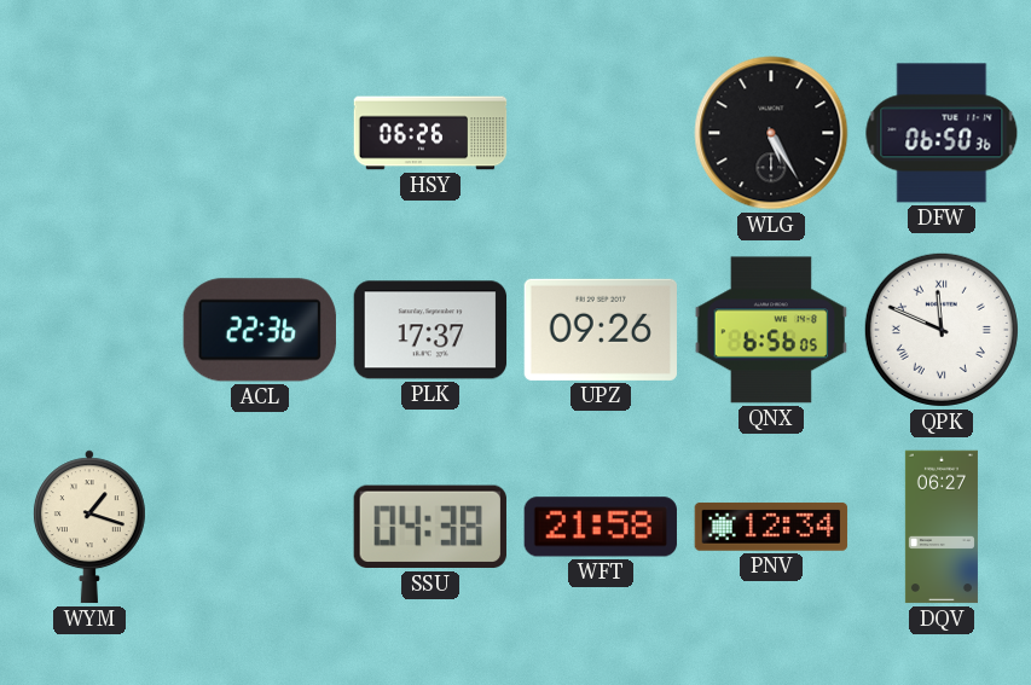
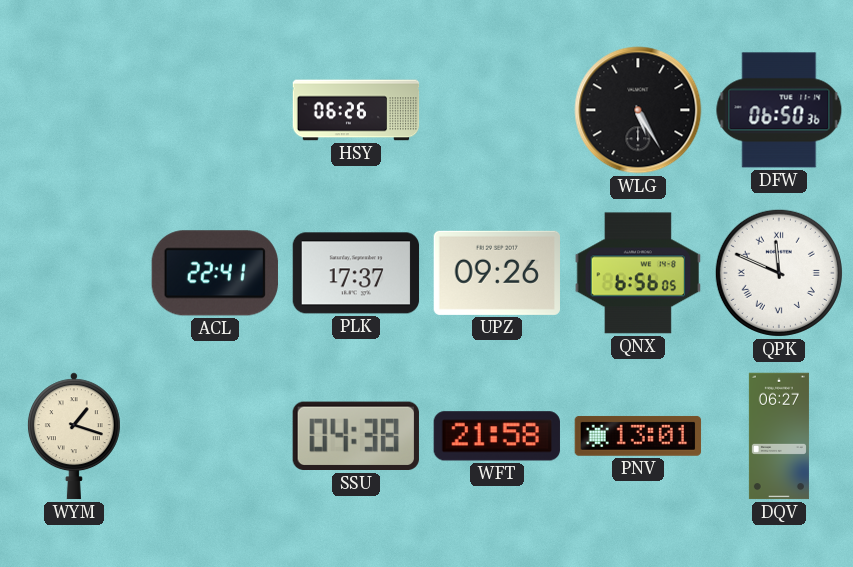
ACL: 22:36 -> 22:41
PNV: 12:34 -> 13:01
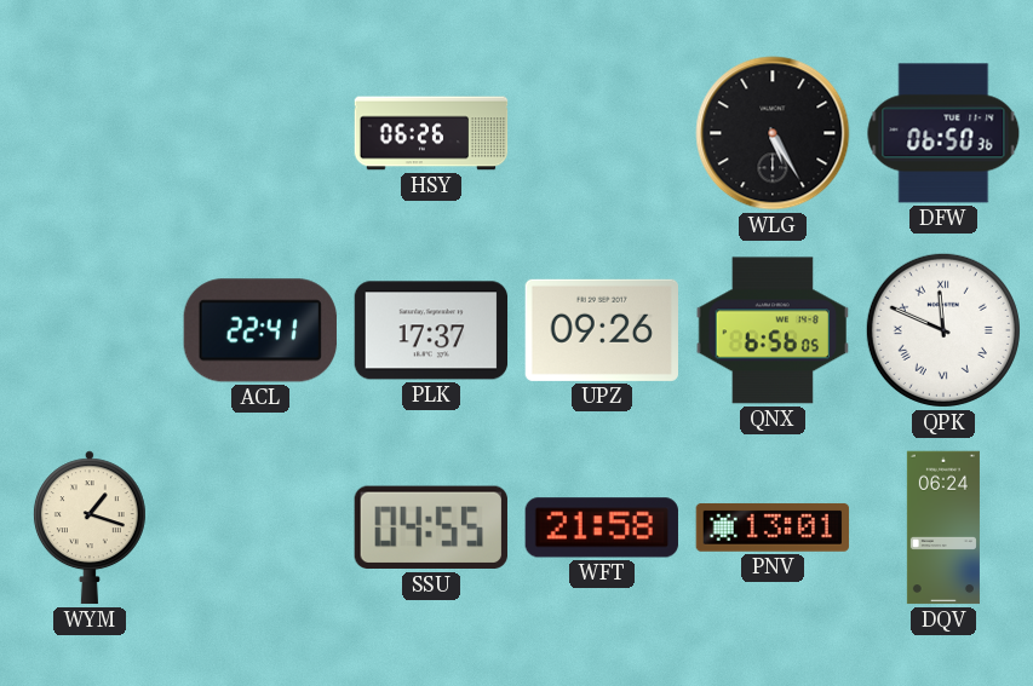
SSU: 04:38 -> 04:55
DQV: 06:27 -> 06:24
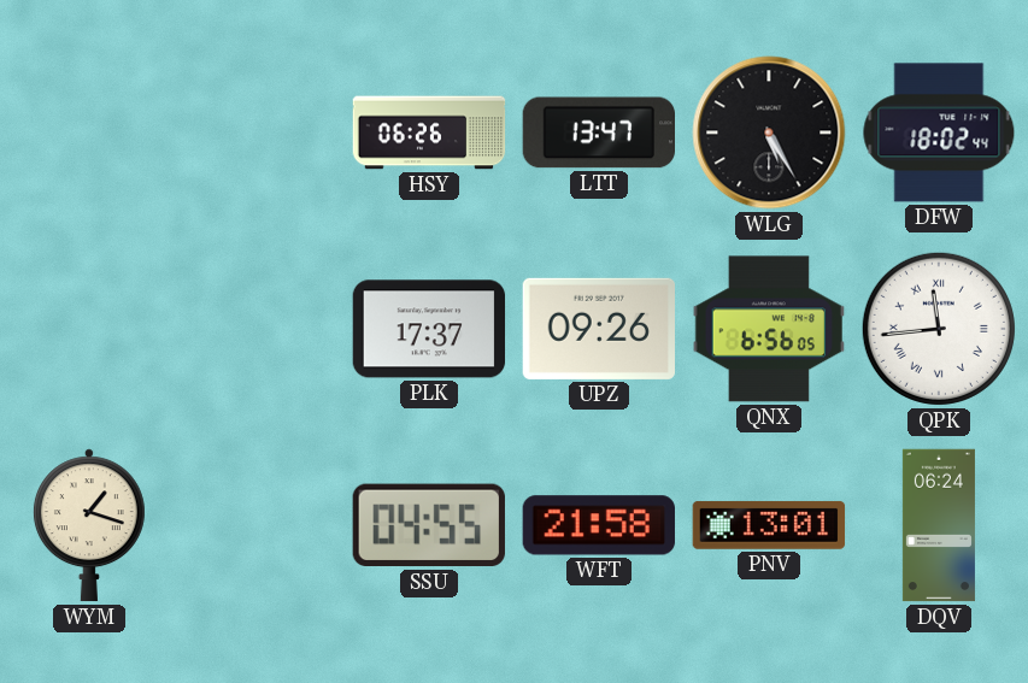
LTT: none -> 13:47
DFW: 06:50 -> 18:02
ACL: 22:41 -> none
QPK: 11:49 -> 11:44
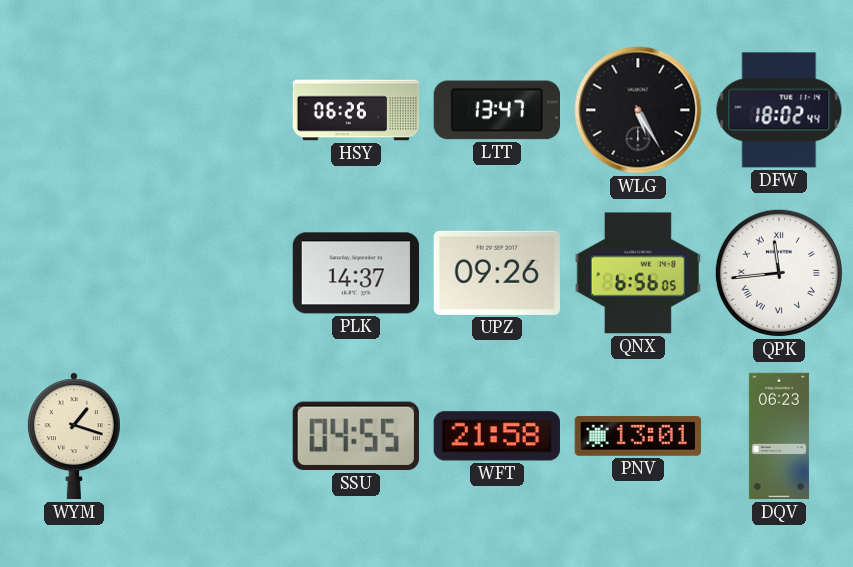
PLK: 17:37 -> 14:37
DQV: 06:24 -> 06:23
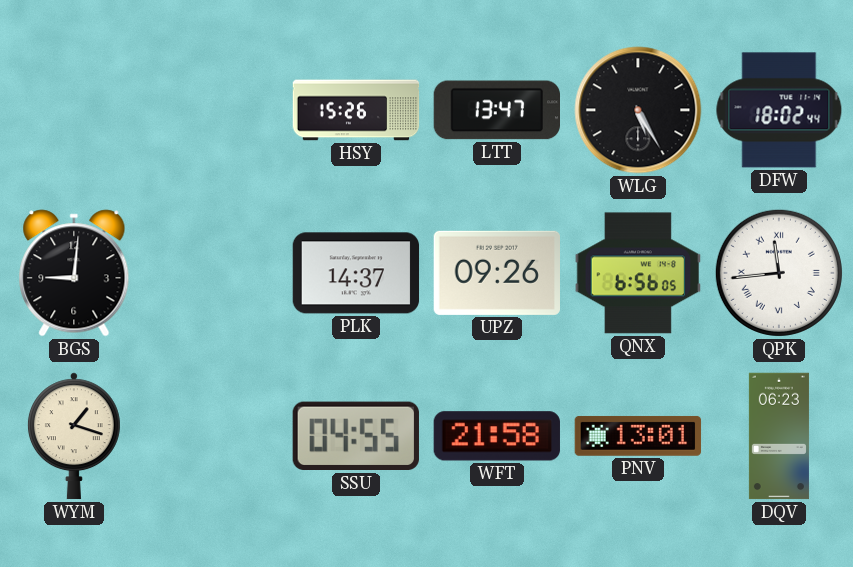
HSY: 06:26 -> 15:26
BGS: none -> 9:01
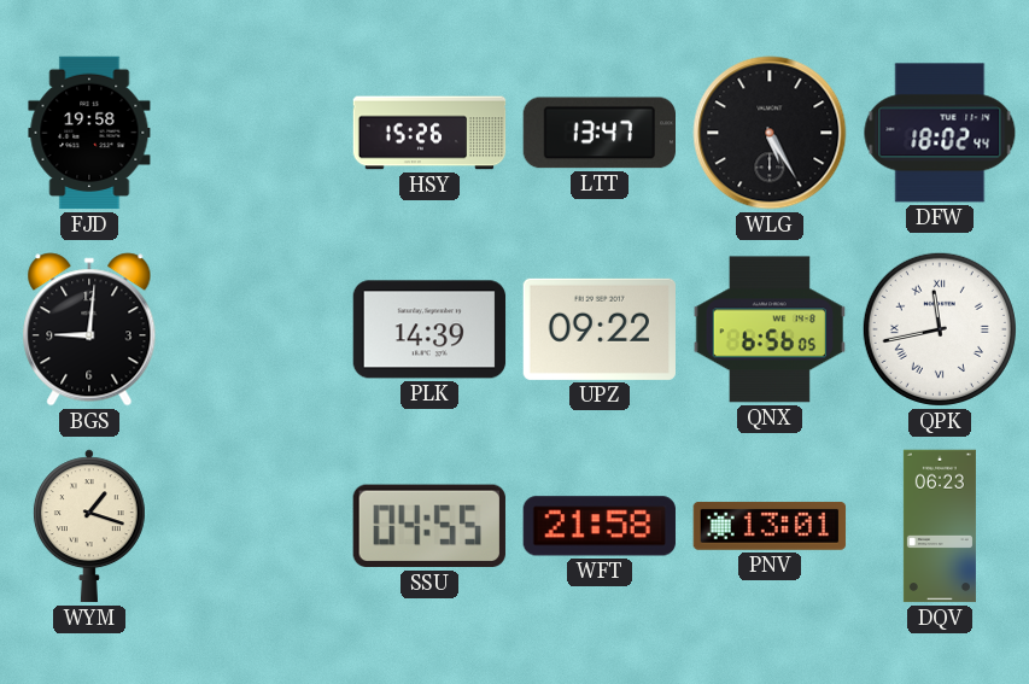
FJD: none -> 19:58
PLK: 14:37 -> 14:39
UPZ: 09:26 -> 09:22
QPK: 11:44 -> 11:43
